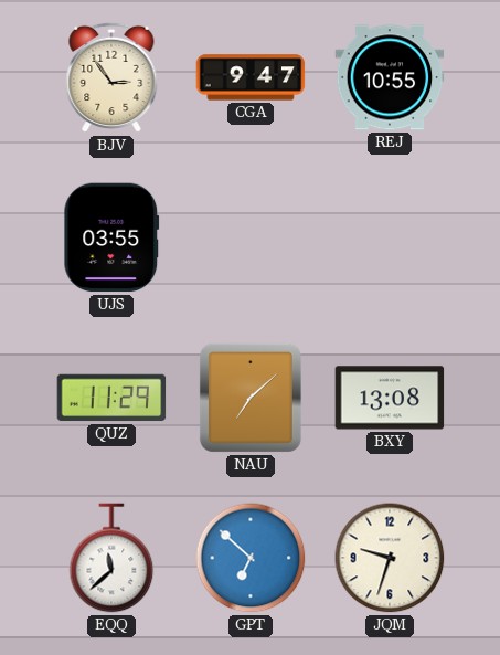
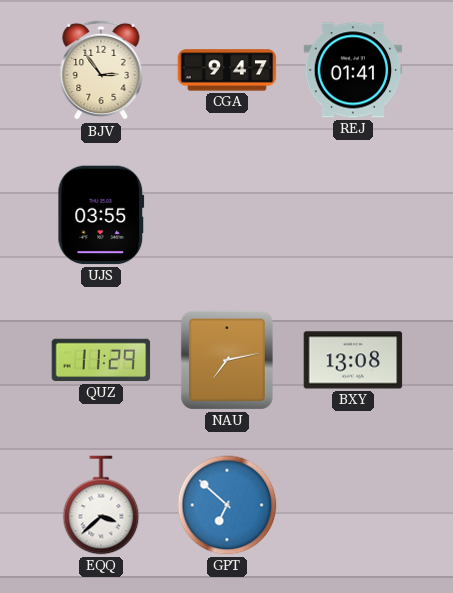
REJ: 10:55 -> 01:41
NAU: 7:08 -> 7:13
EQQ: 11:38 -> 3:38
JQM: 9:33 -> none
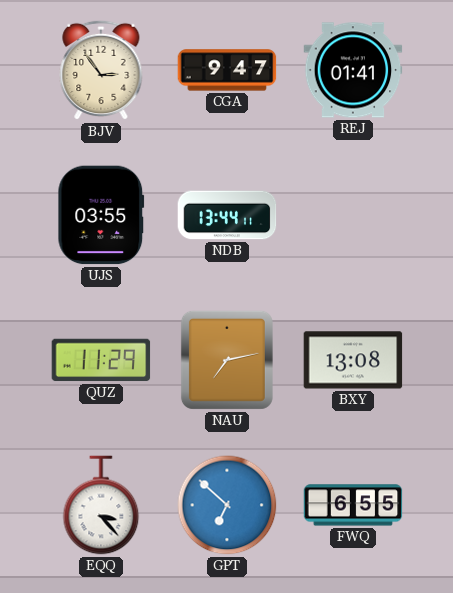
NDB: none -> 13:44
EQQ: 3:38 -> 3:23
FWQ: none -> 6:55
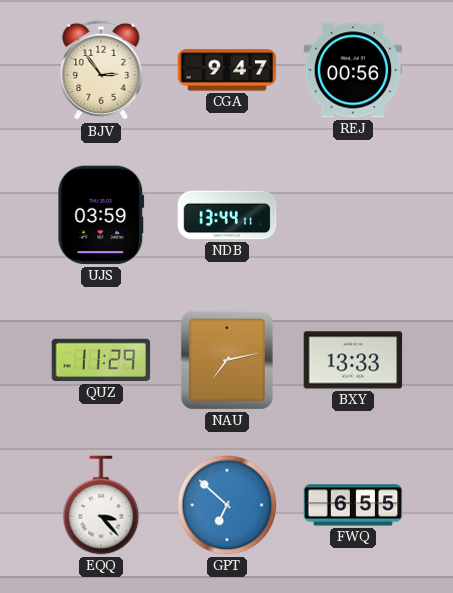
REJ: 01:41 -> 00:56
UJS: 03:55 -> 03:59
BXY: 13:08 -> 13:33
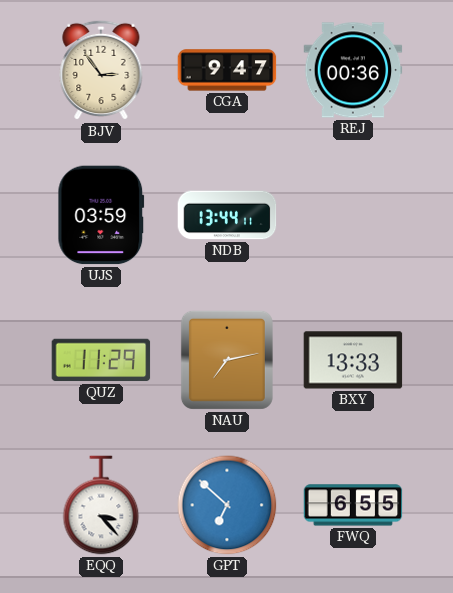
REJ: 00:56 -> 00:36
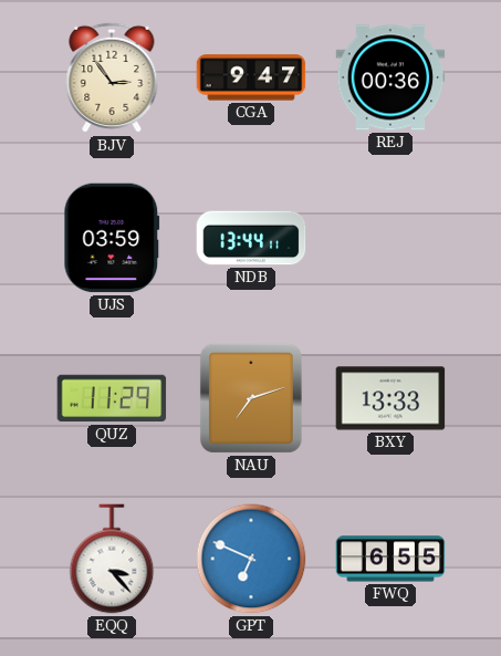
NAU: 7:13 -> 7:12
GPT: 6:52 -> 6:49
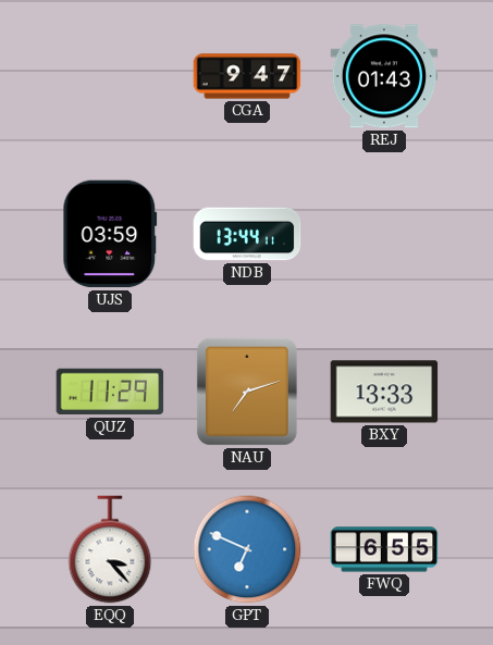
BJV: 2:54 -> none
REJ: 00:36 -> 01:43
